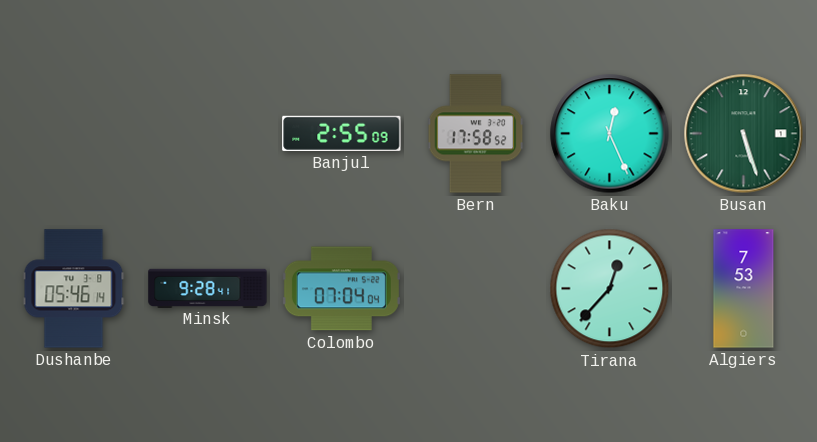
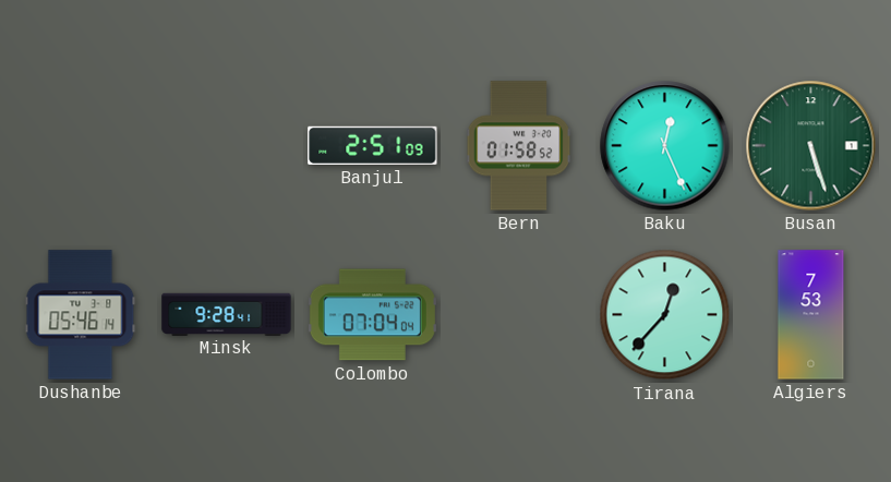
Banjul: 2:55 -> 2:51
Bern: 17:58 -> 01:58
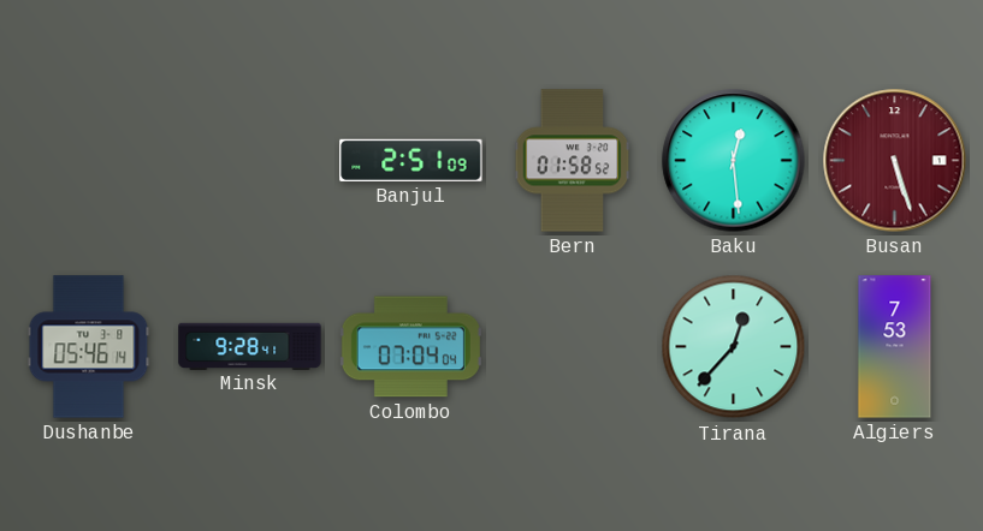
Baku: 12:26 -> 12:29
Busan dial: green -> burgundy
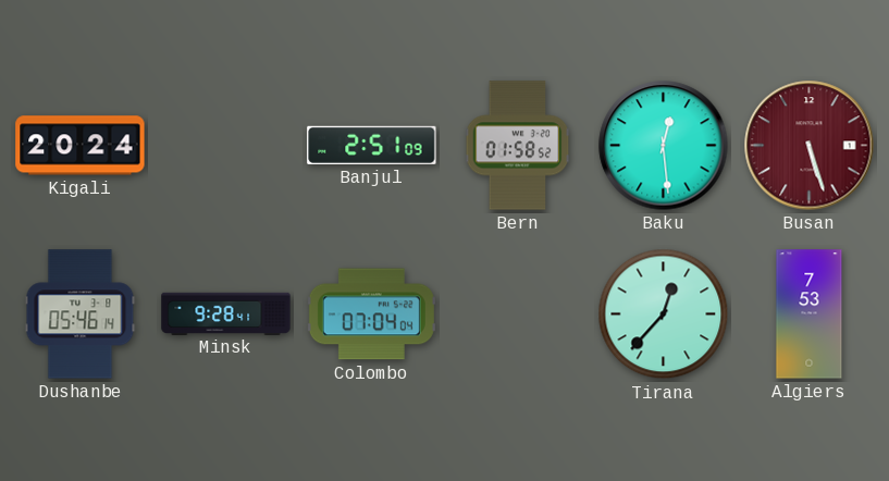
Kigali: none -> 20:24
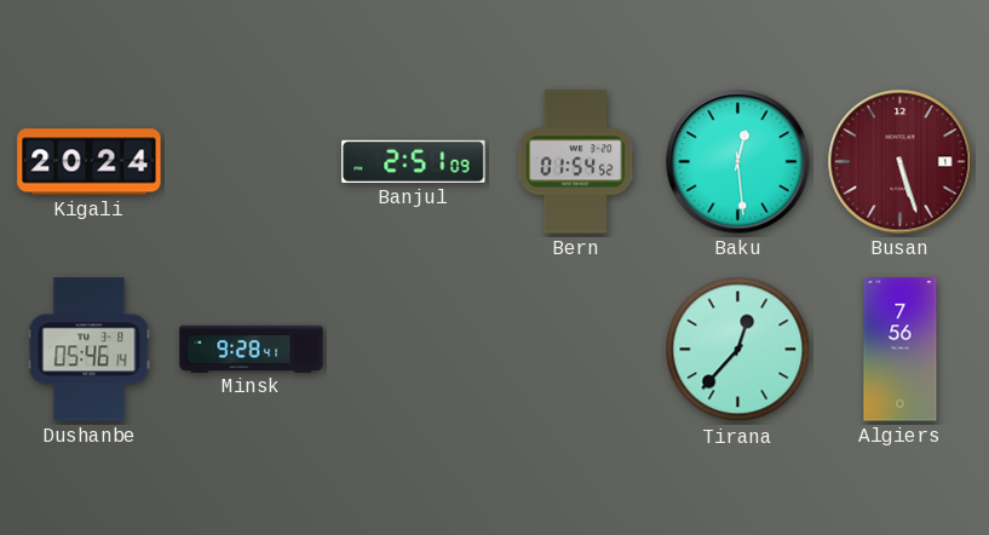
Bern: 01:58 -> 01:54
Colombo: 07:04 -> none
Algiers: 7:53 -> 7:56
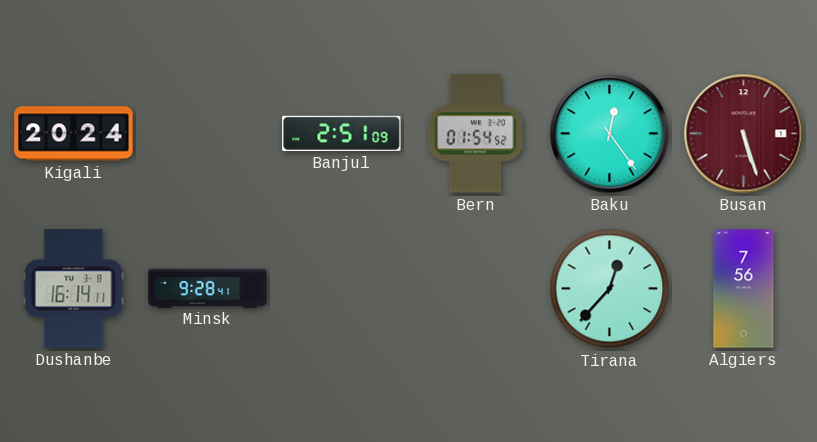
Baku: 12:29 -> 12:24
Dushanbe: 05:46 -> 16:14
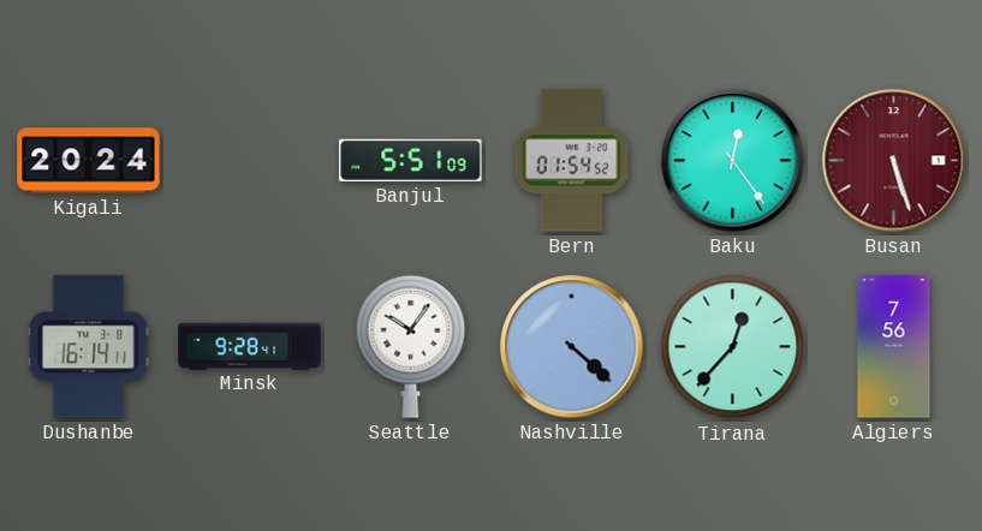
Banjul: 2:51 -> 5:51
Seattle: none -> 10:06
Nashville: none -> 4:22
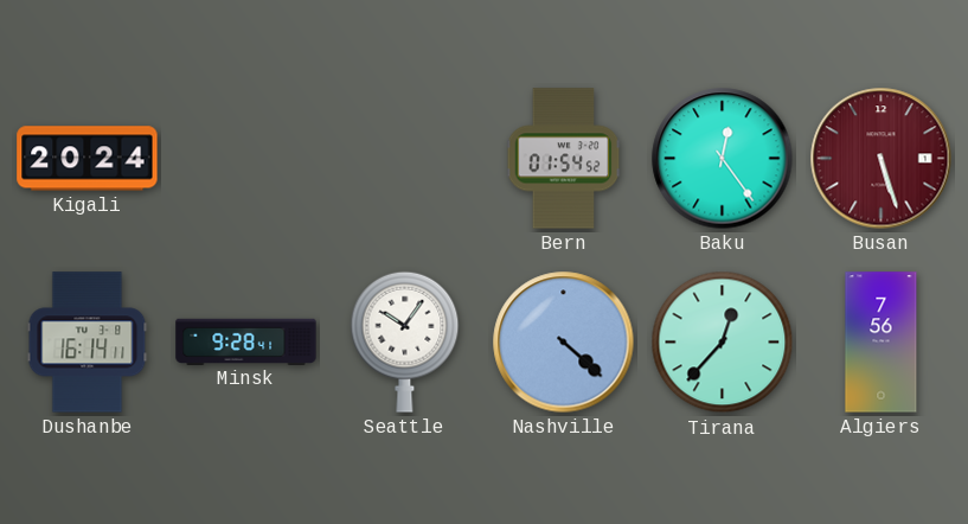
Banjul: 5:51 -> none
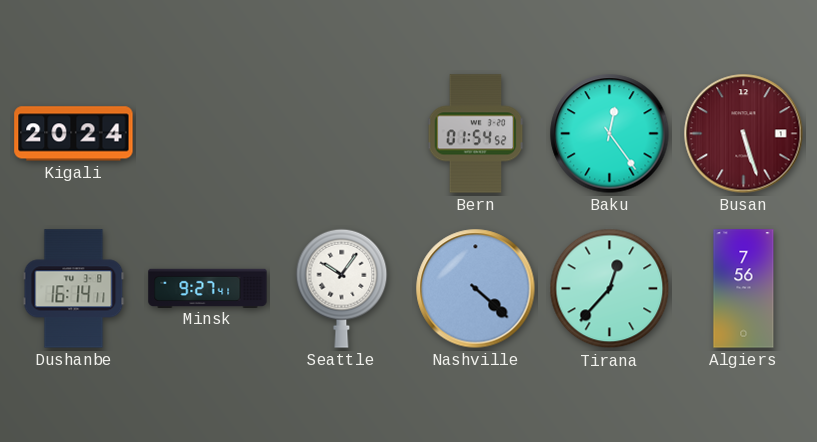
Minsk: 9:28 -> 9:27
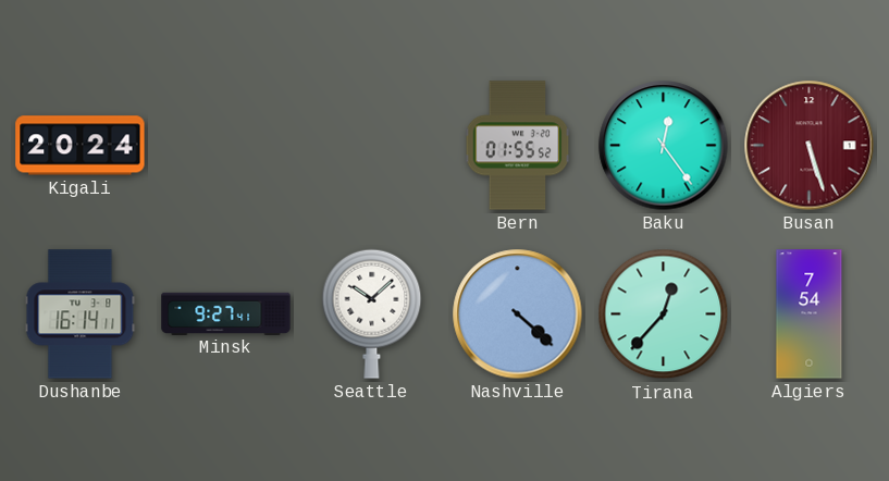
Bern: 01:54 -> 01:55
Seattle: 10:06 -> 10:08
Algiers: 7:56 -> 7:54
